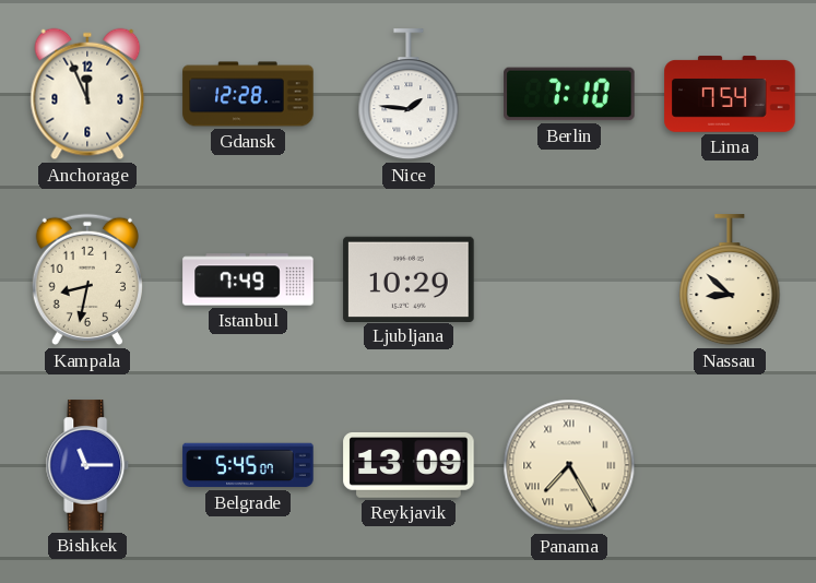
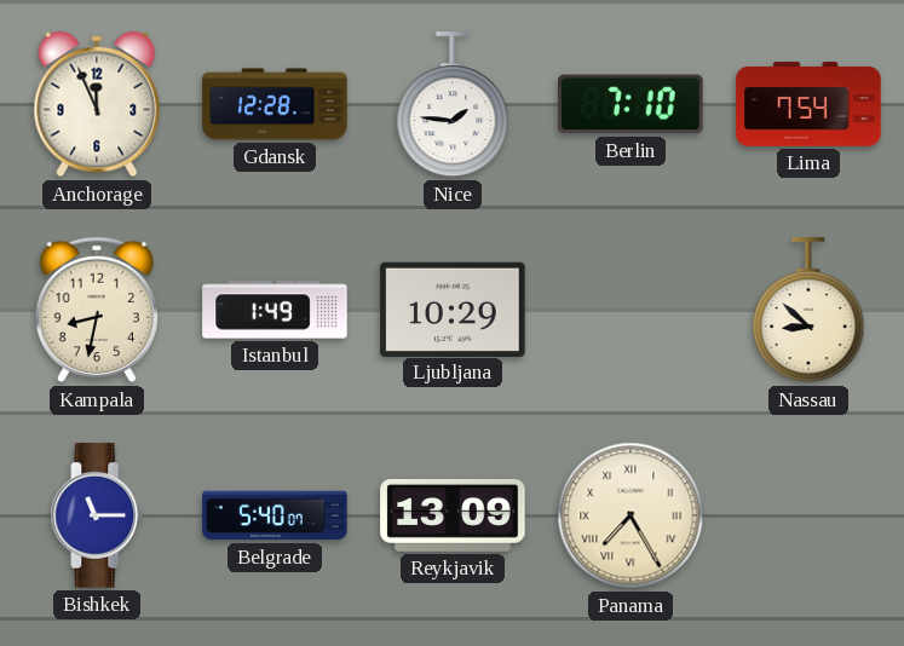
Istanbul: 7:49 -> 1:49
Belgrade: 5:45 -> 5:40
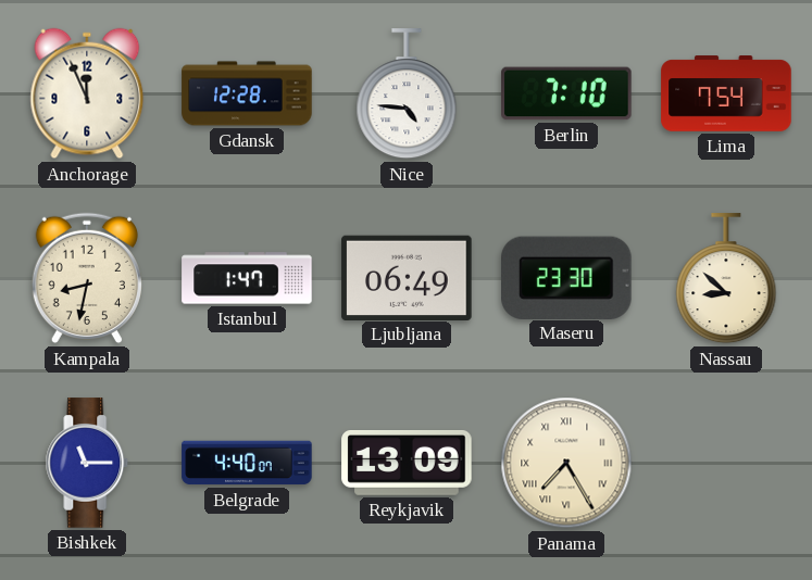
Nice: 1:46 -> 4:46
Istanbul: 1:49 -> 1:47
Ljubljana: 10:29 -> 06:49
Maseru: none -> 23:30
Belgrade: 5:40 -> 4:40
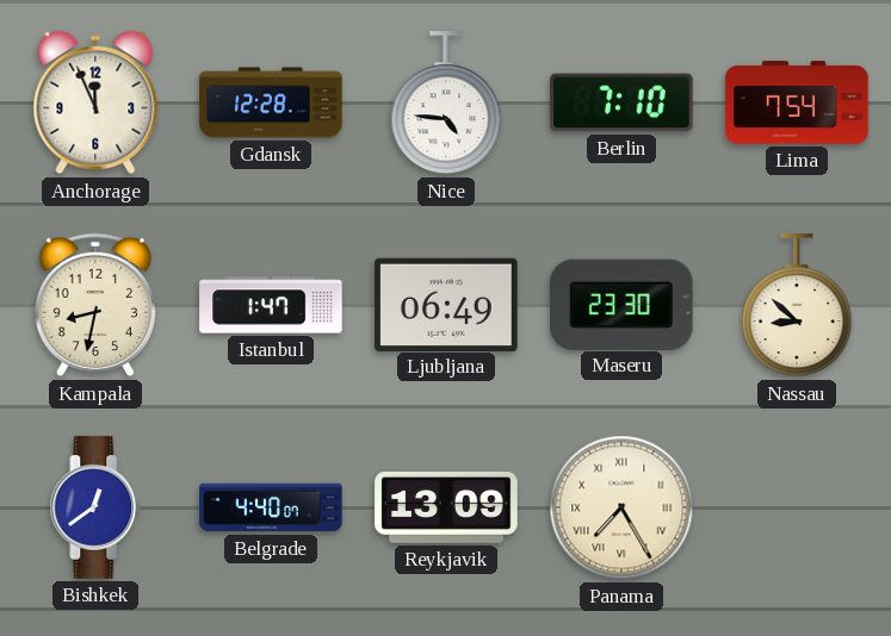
Bishkek: 11:15 -> 12:39
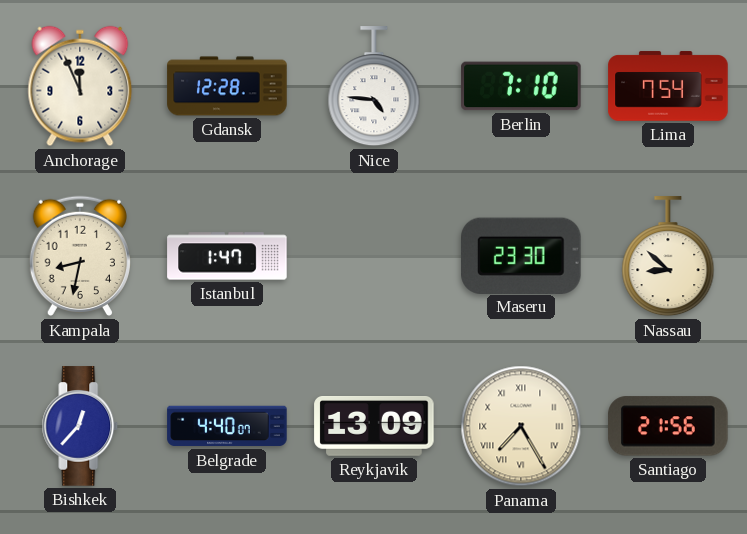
Ljubljana: 06:49 -> none
Bishkek: 12:39 -> 12:37
Santiago: none -> 21:56
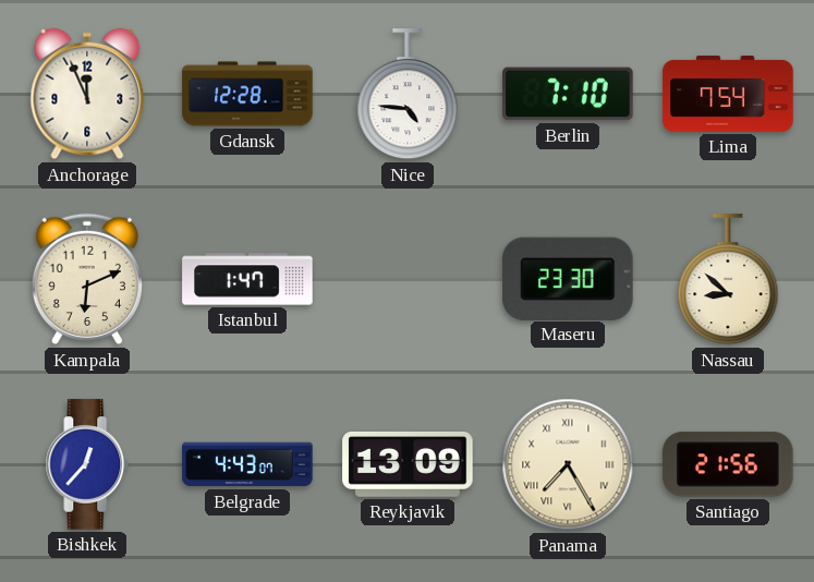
Kampala: 8:32 -> 6:11
Belgrade: 4:40 -> 4:43
